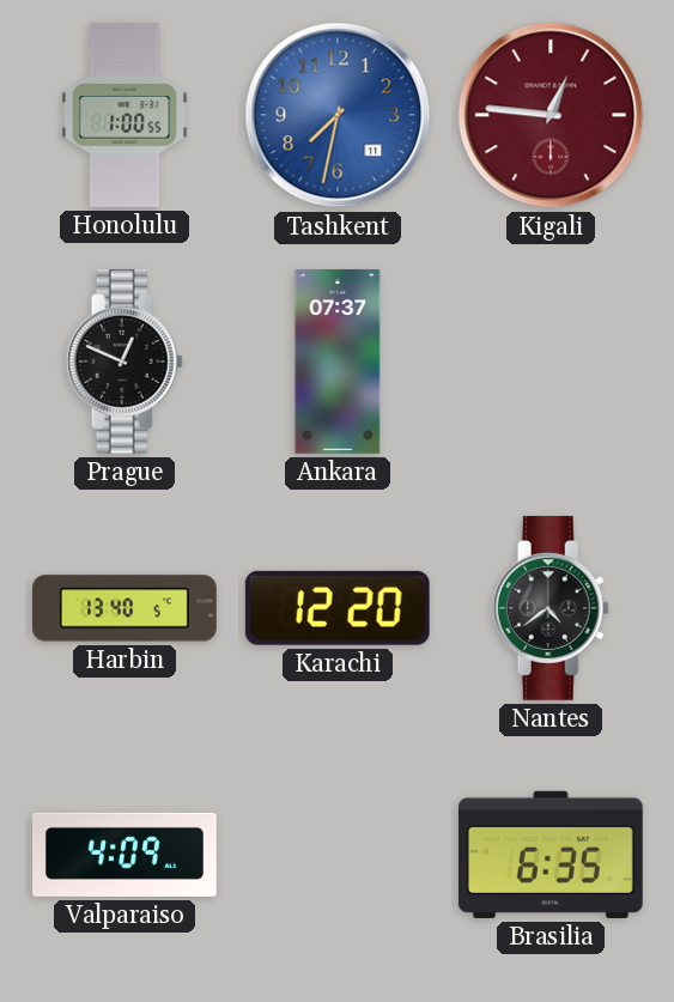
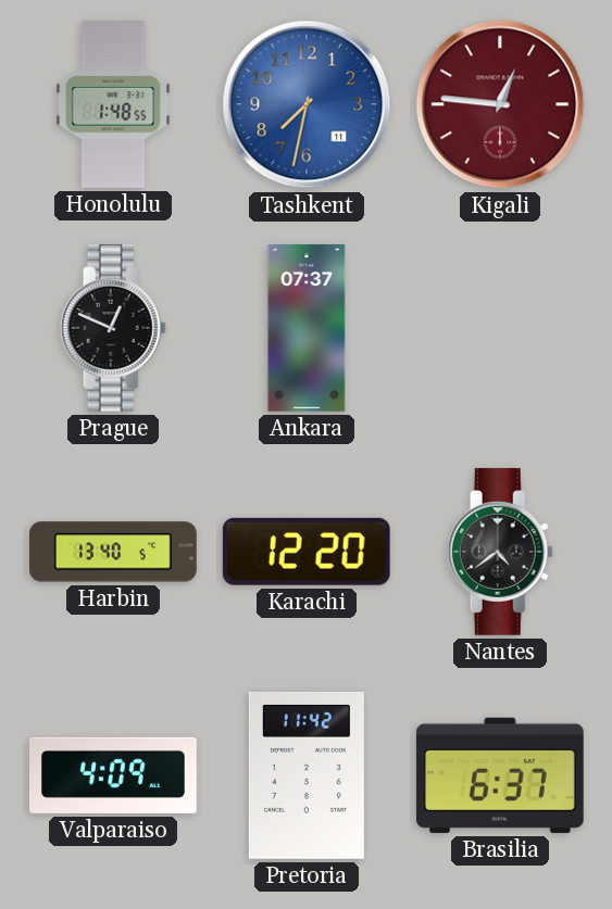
Honolulu: 1:00 -> 1:48
Pretoria: none -> 11:42
Brasilia: 6:35 -> 6:37
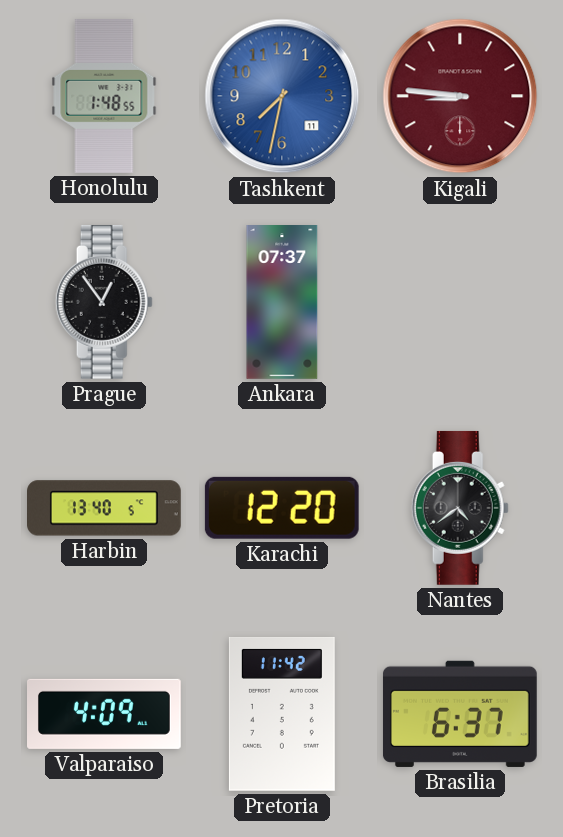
Kigali: 12:46 -> 8:46
Prague: 12:49 -> 12:54
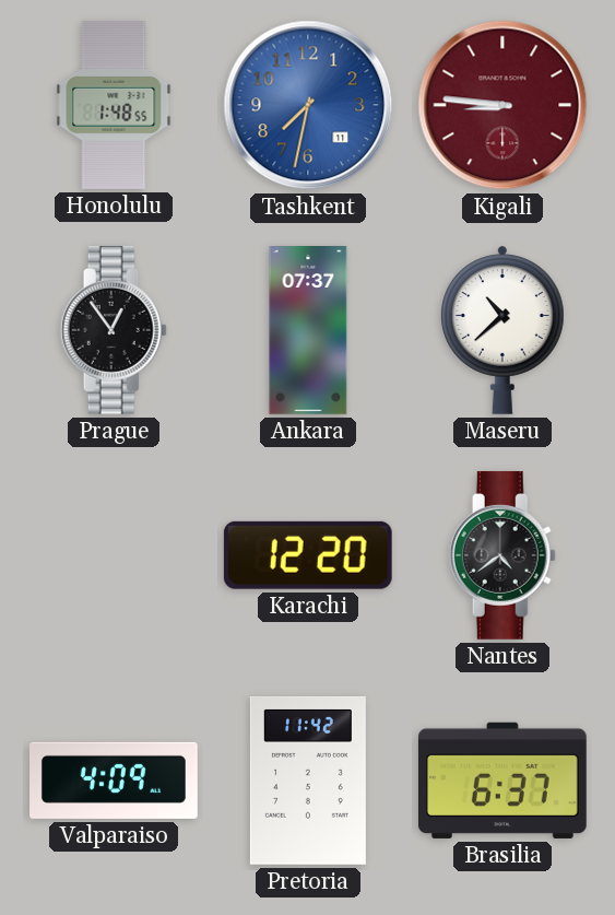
Maseru: none -> 10:38
Harbin: 13:40 -> none
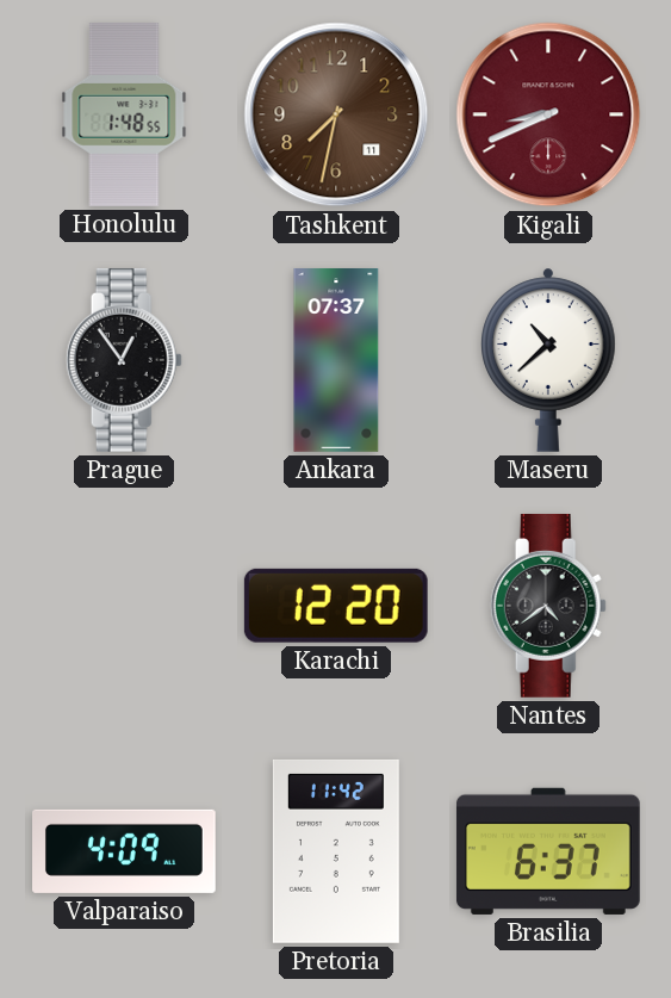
Tashkent dial: blue -> brown
Kigali: 8:46 -> 8:41
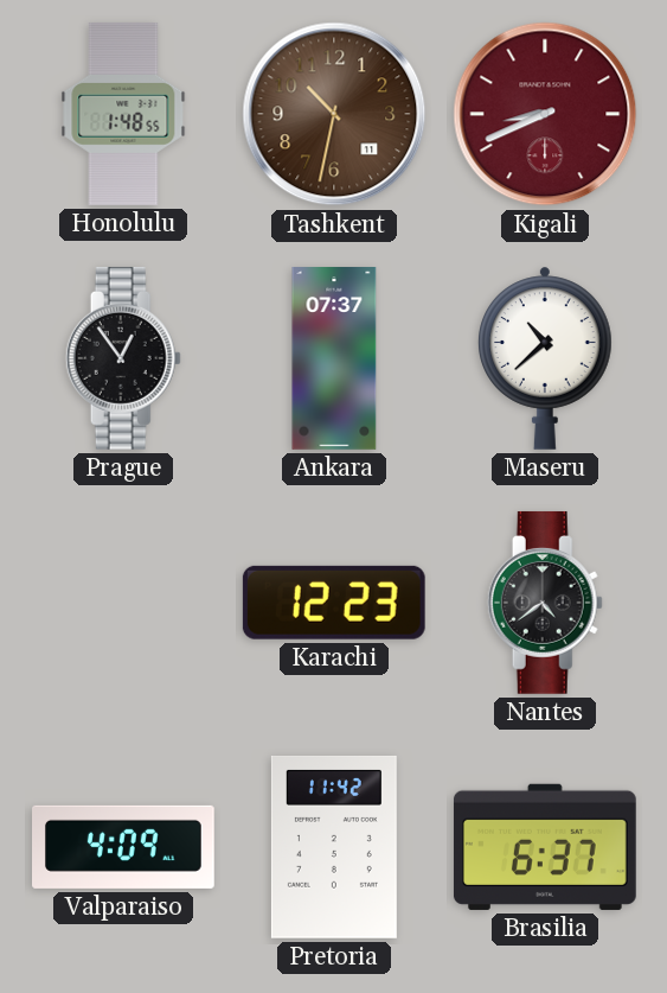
Tashkent: 7:32 -> 10:32
Karachi: 12:20 -> 12:23
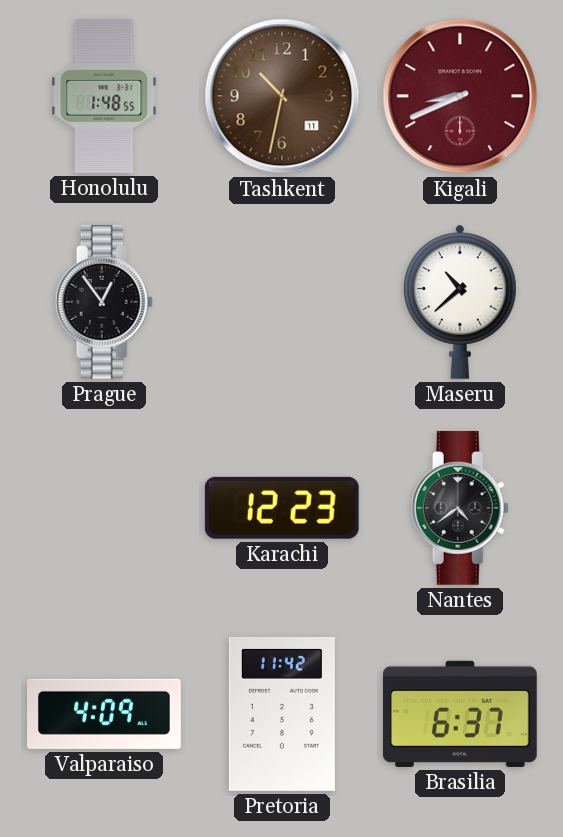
Ankara: 07:37 -> none
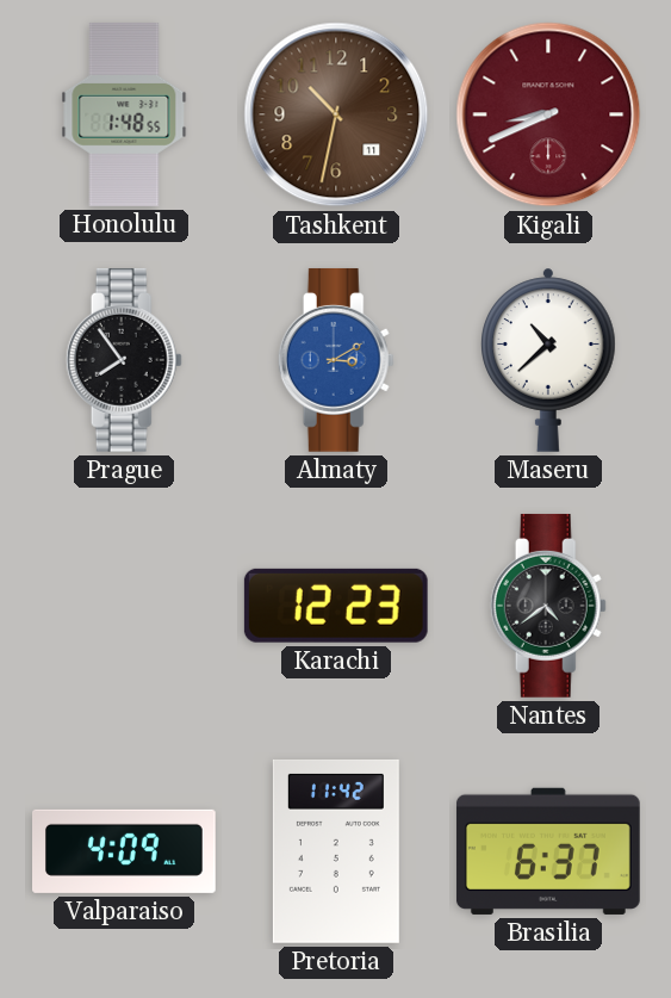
Prague: 12:54 -> 7:54
Almaty: none -> 3:10
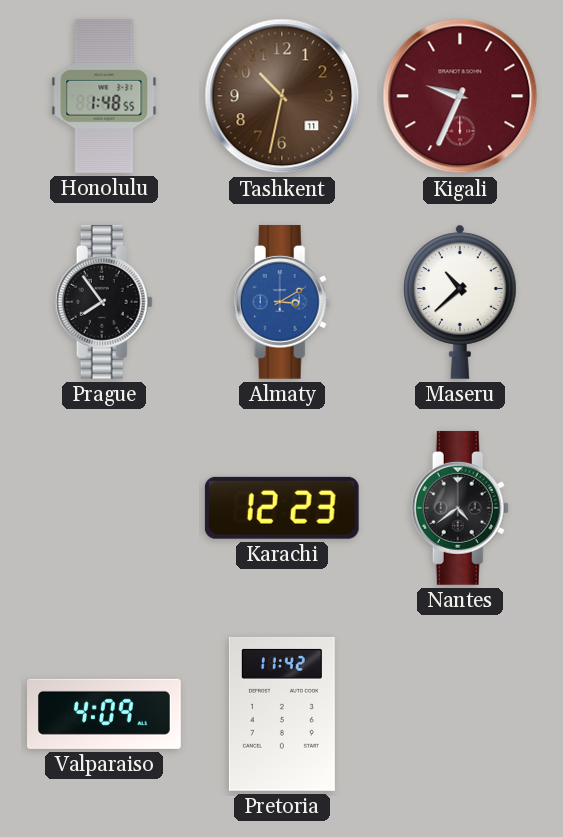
Kigali: 8:41 -> 9:34
Brasilia: 6:37 -> none
